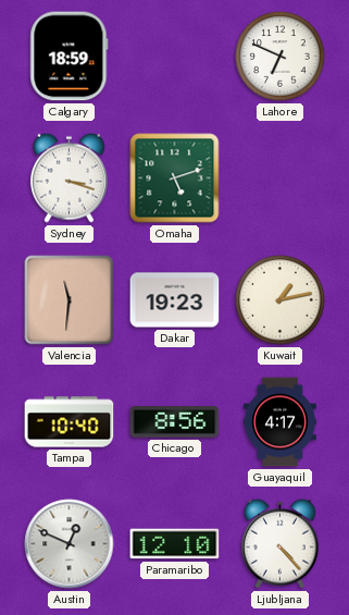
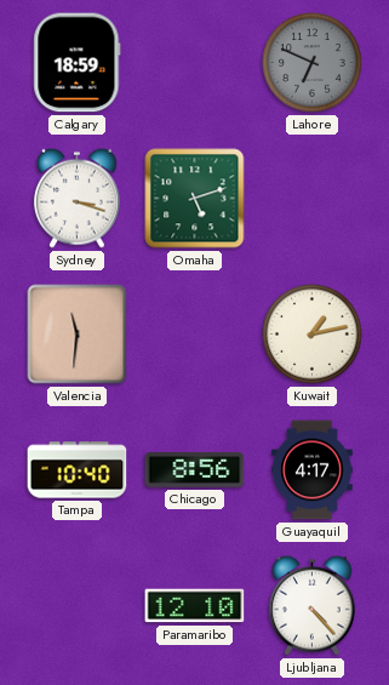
Lahore dial: white -> grey
Dakar: 19:23 -> none
Austin: 12:49 -> none
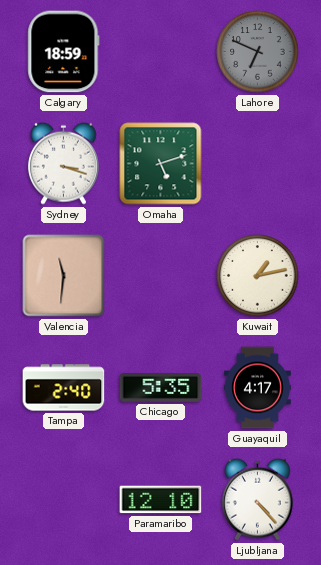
Tampa: 10:40 -> 2:40
Chicago: 8:56 -> 5:35
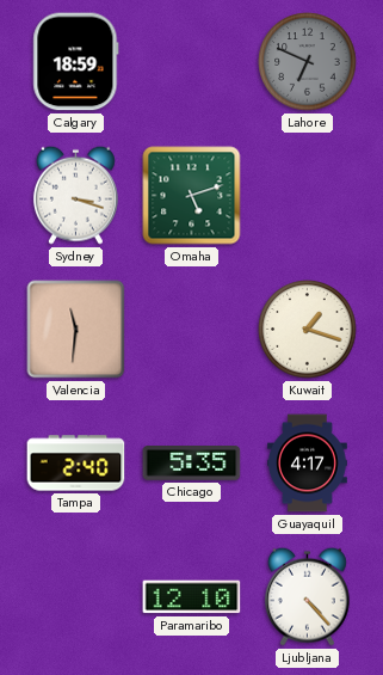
Kuwait: 1:13 -> 1:18
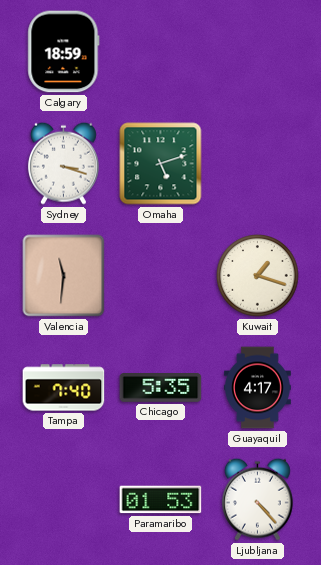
Lahore: 6:49 -> none
Tampa: 2:40 -> 7:40
Paramaribo: 12:10 -> 01:53
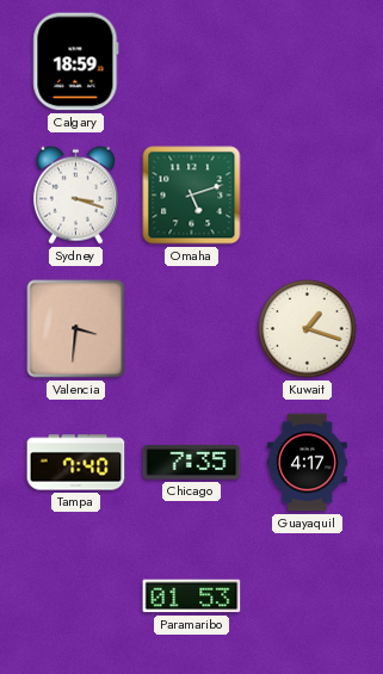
Valencia: 11:31 -> 3:31
Chicago: 5:35 -> 7:35
Ljubljana: 4:23 -> none
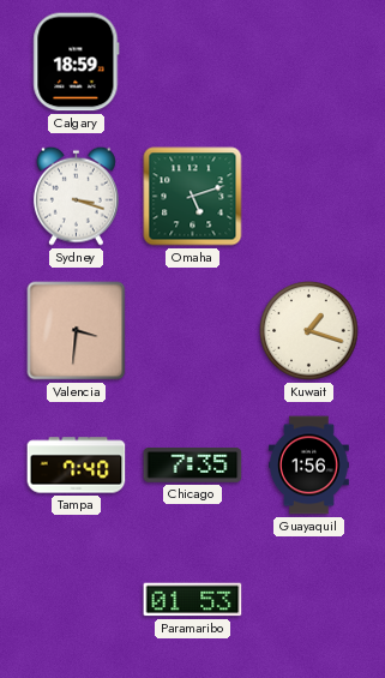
Guayaquil: 4:17 -> 1:56
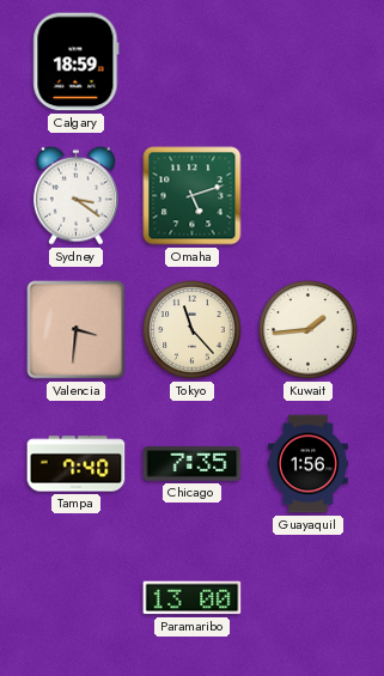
Sydney: 3:18 -> 3:21
Tokyo: none -> 11:23
Kuwait: 1:18 -> 1:44
Paramaribo: 01:53 -> 13:00
